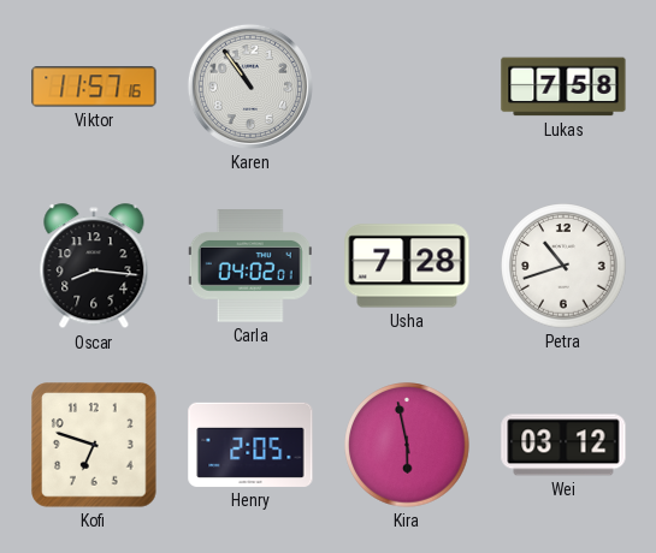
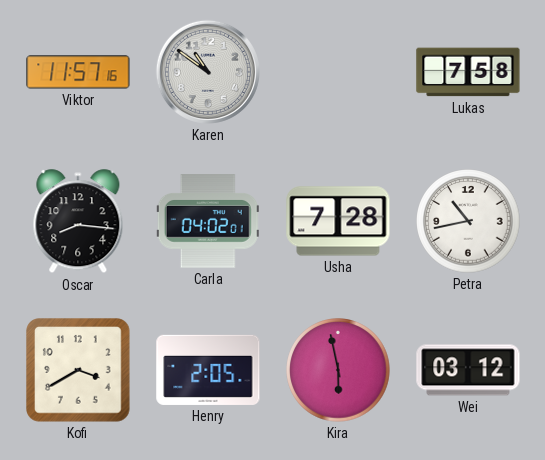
Karen: 10:54 -> 10:51
Petra: 10:42 -> 10:43
Kofi: 6:48 -> 3:40
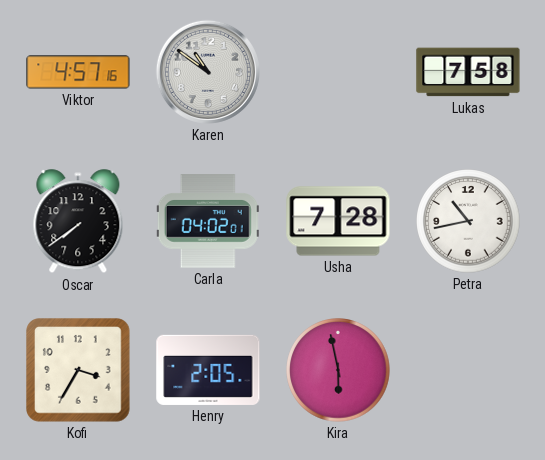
Viktor: 11:57 -> 4:57
Oscar: 8:16 -> 7:39
Kofi: 3:40 -> 3:35
Wei: 03:12 -> none
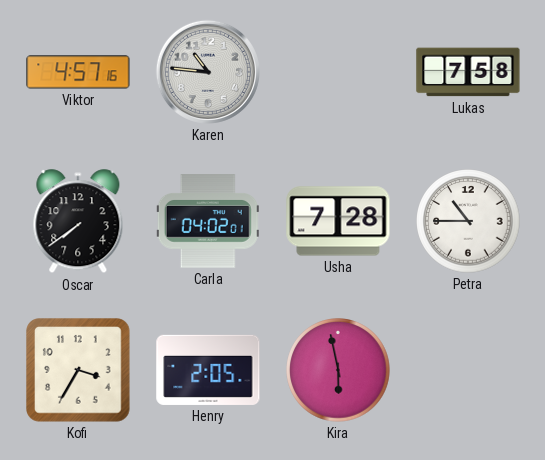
Karen: 10:51 -> 10:46
Petra: 10:43 -> 10:45
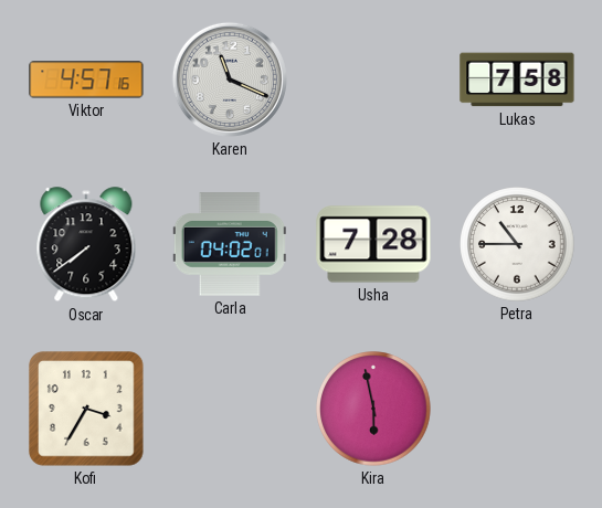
Karen: 10:46 -> 11:19
Henry: 2:05 -> none
